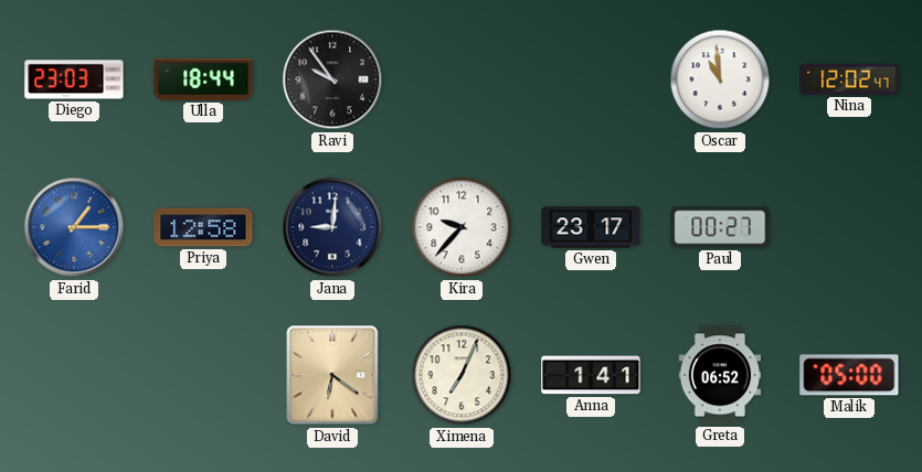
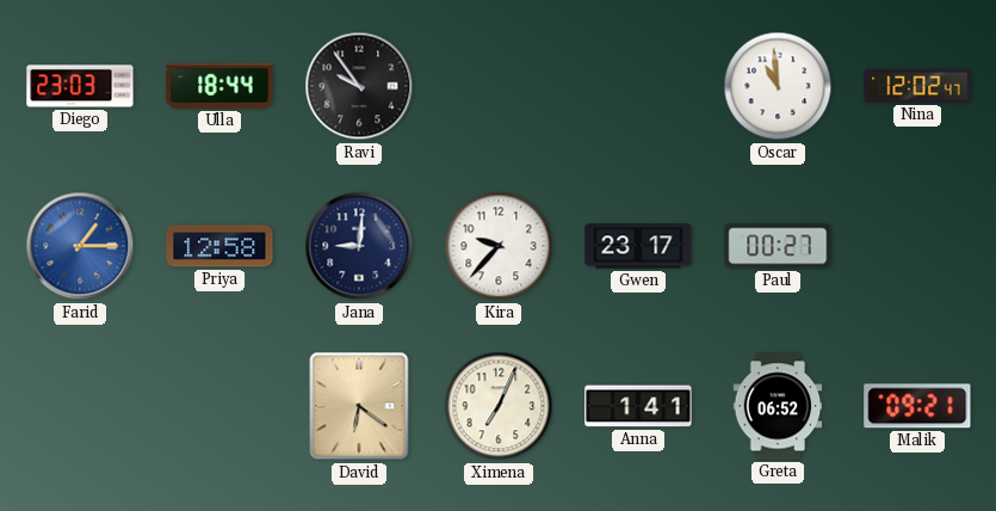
Malik: 05:00 -> 09:21
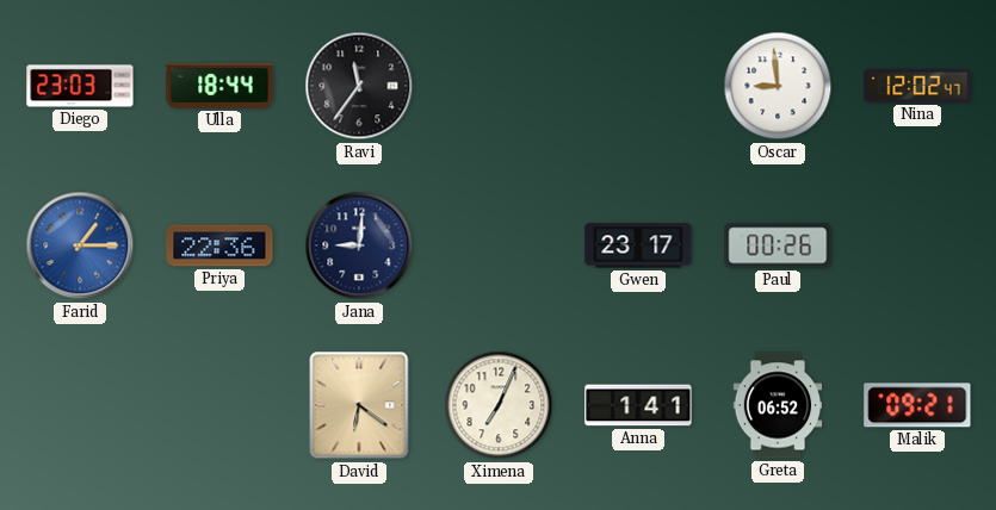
Ravi: 9:54 -> 11:36
Oscar: 10:59 -> 8:59
Priya: 12:58 -> 22:36
Kira: 9:37 -> none
Paul: 00:27 -> 00:26
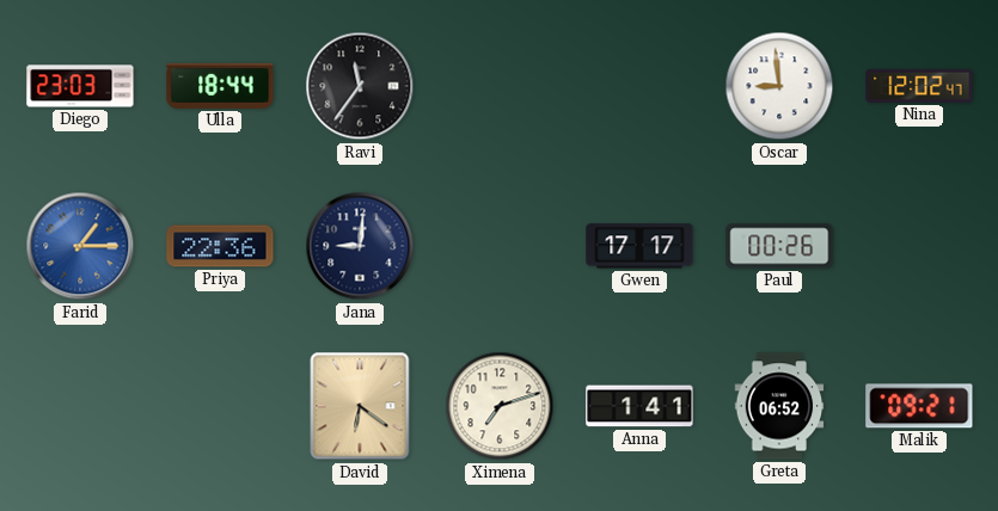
Gwen: 23:17 -> 17:17
Ximena: 7:04 -> 7:12
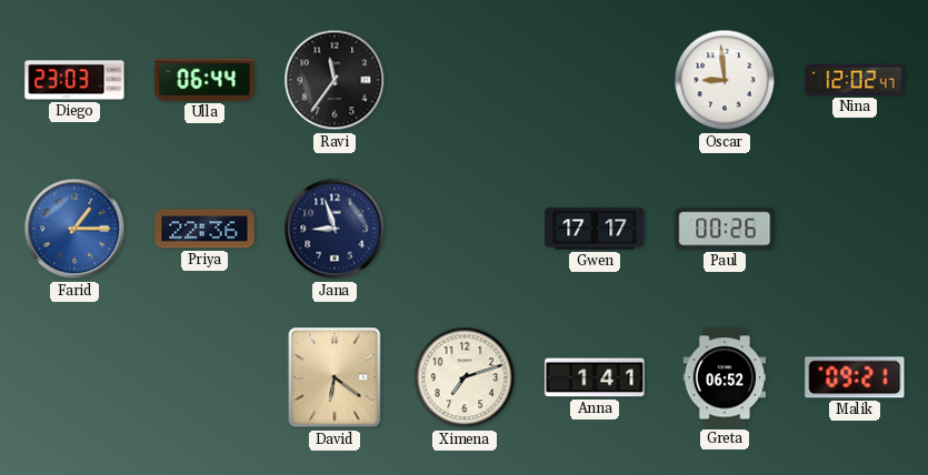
Ulla: 18:44 -> 06:44
Jana: 9:01 -> 8:57
